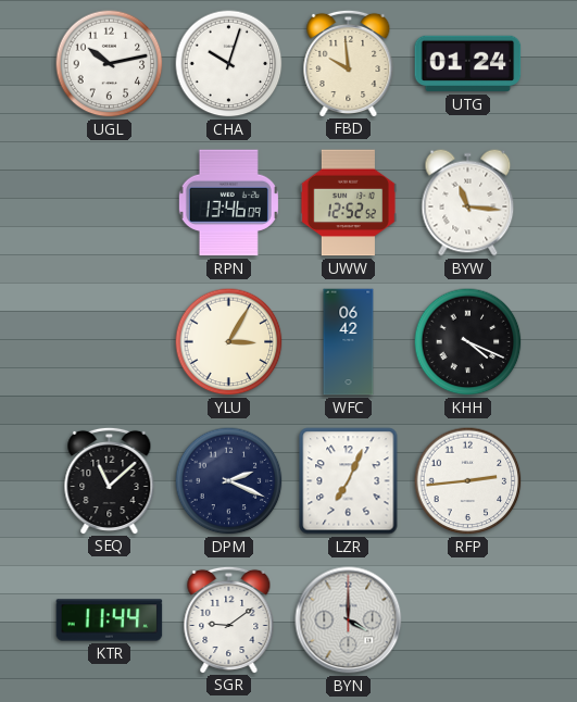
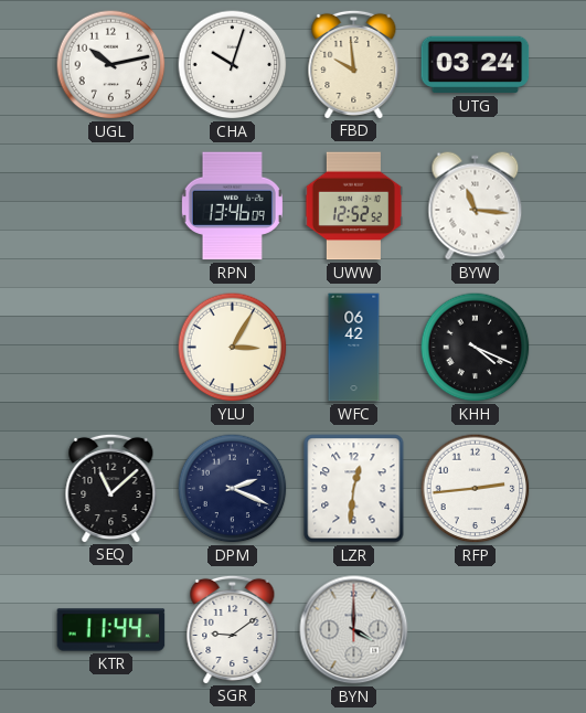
UTG: 01:24 -> 03:24
LZR: 7:04 -> 12:31
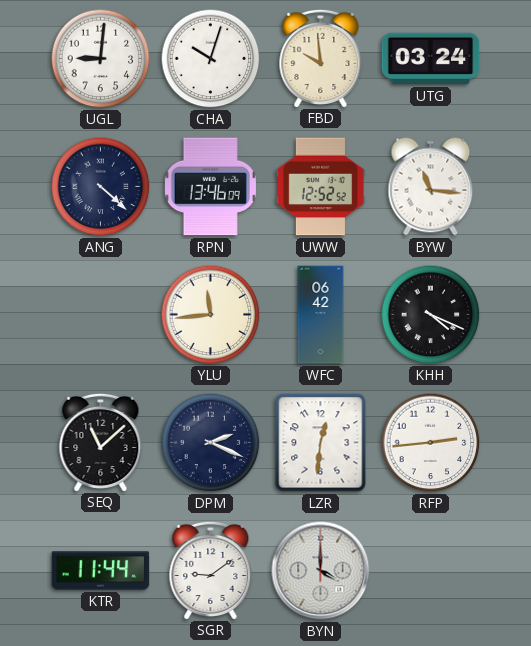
UGL: 10:13 -> 9:01
ANG: none -> 4:22
YLU: 3:05 -> 11:44
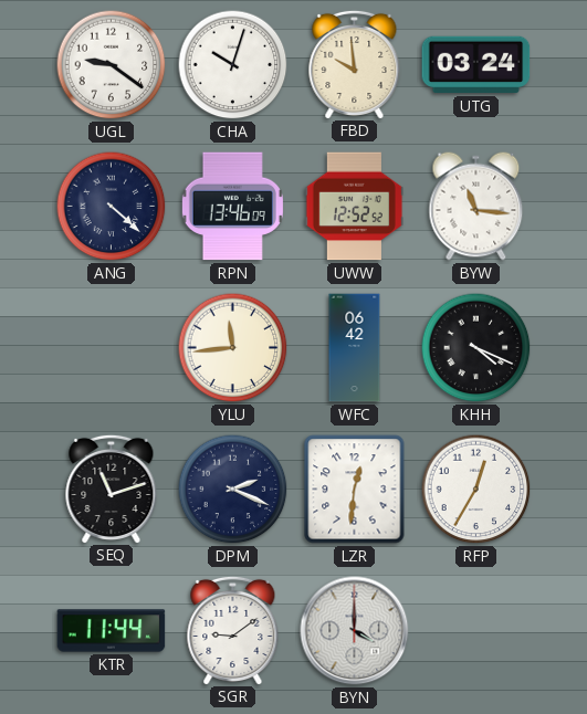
UGL: 9:01 -> 9:21
SEQ: 11:08 -> 11:12
RFP: 2:44 -> 12:35
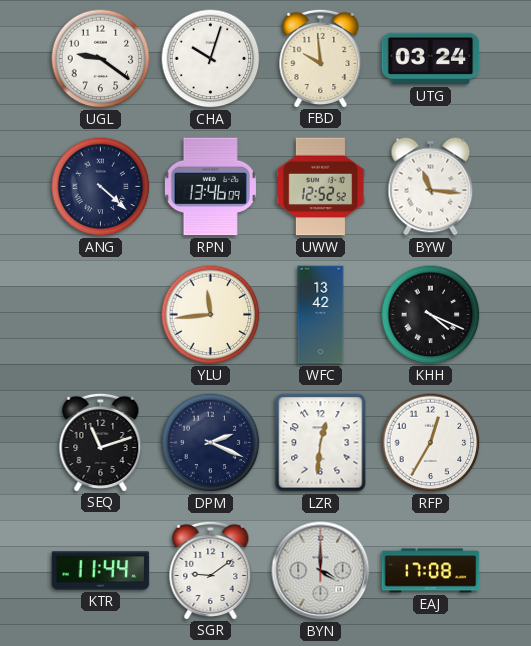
WFC: 06:42 -> 13:42
EAJ: none -> 17:08
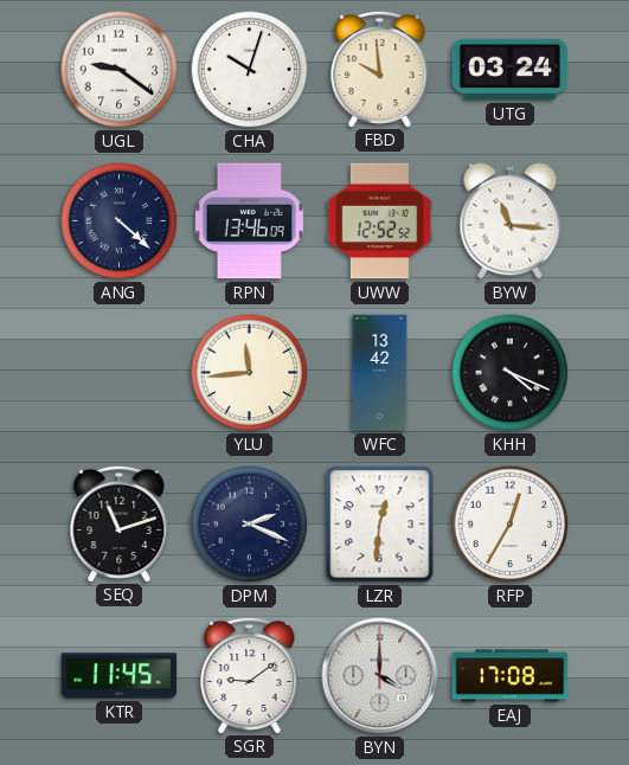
KTR: 11:44 -> 11:45
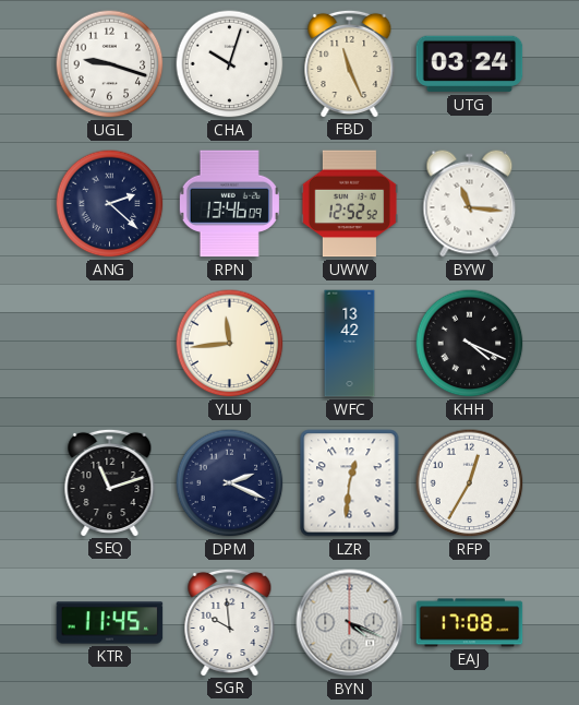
UGL: 9:21 -> 9:18
FBD: 9:59 -> 11:26
ANG: 4:22 -> 2:22
SGR: 9:09 -> 9:59
BYN: 4:00 -> 4:19
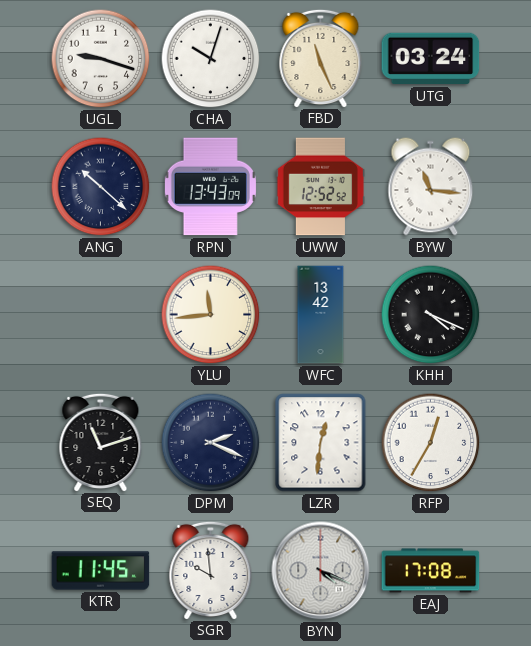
ANG: 2:22 -> 10:22
RPN: 13:46 -> 13:43
